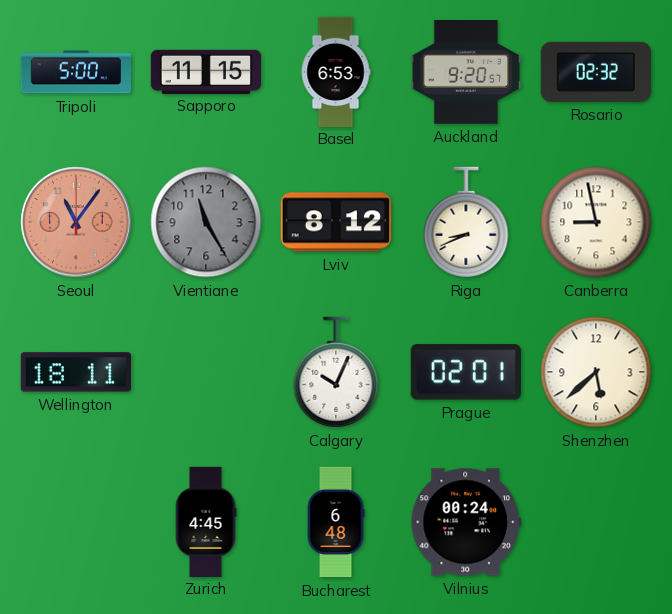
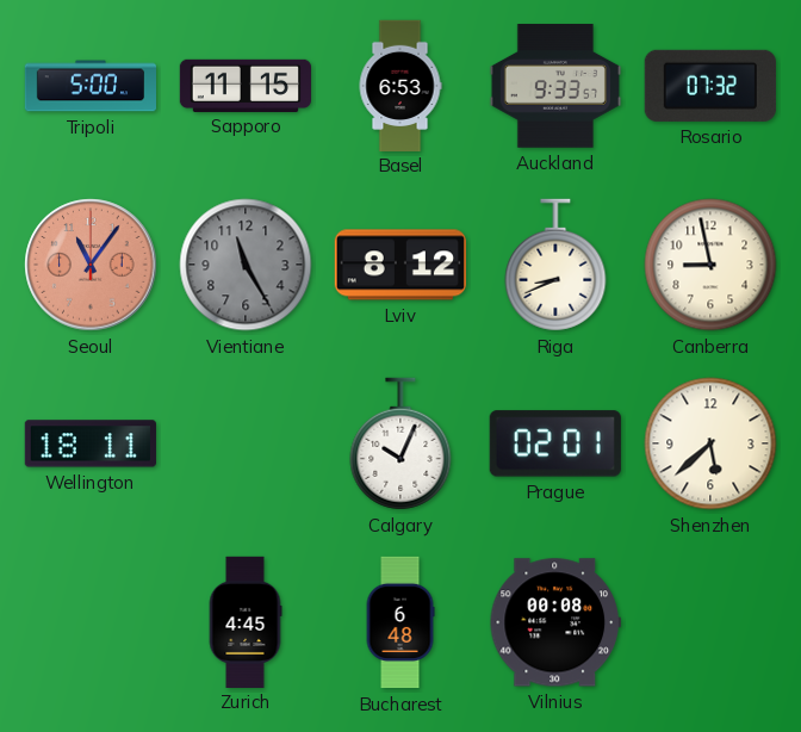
Auckland: 9:20 -> 9:33
Rosario: 02:32 -> 07:32
Vilnius: 00:24 -> 00:08
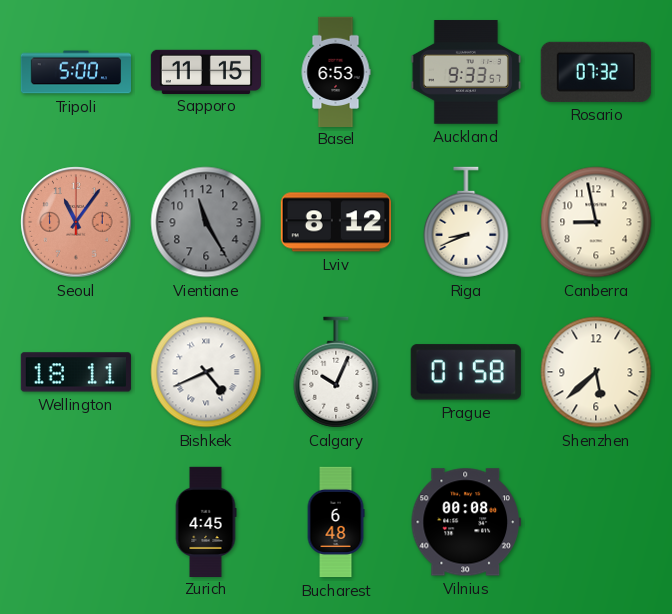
Bishkek: none -> 4:41
Prague: 02:01 -> 01:58
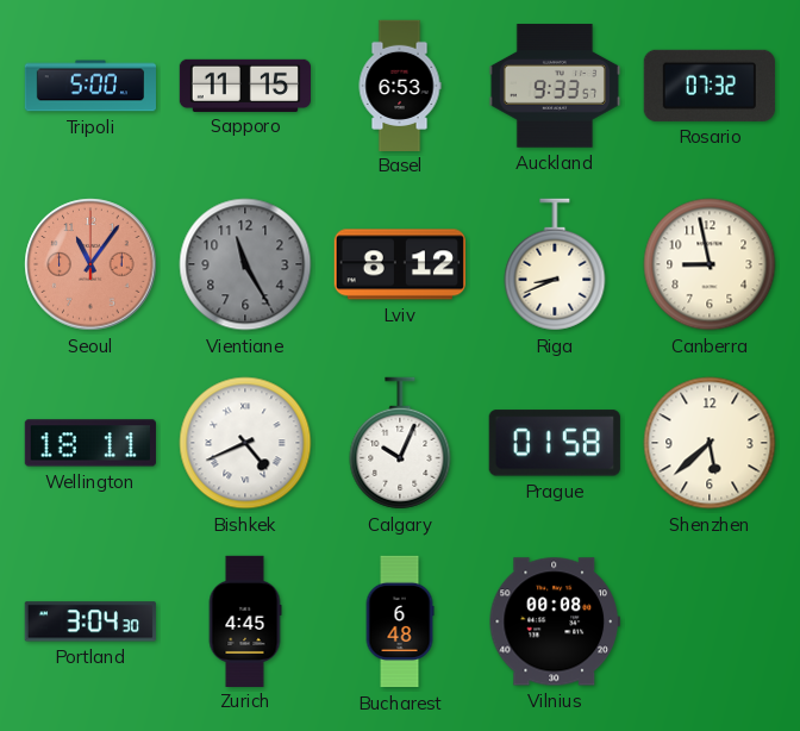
Portland: none -> 3:04
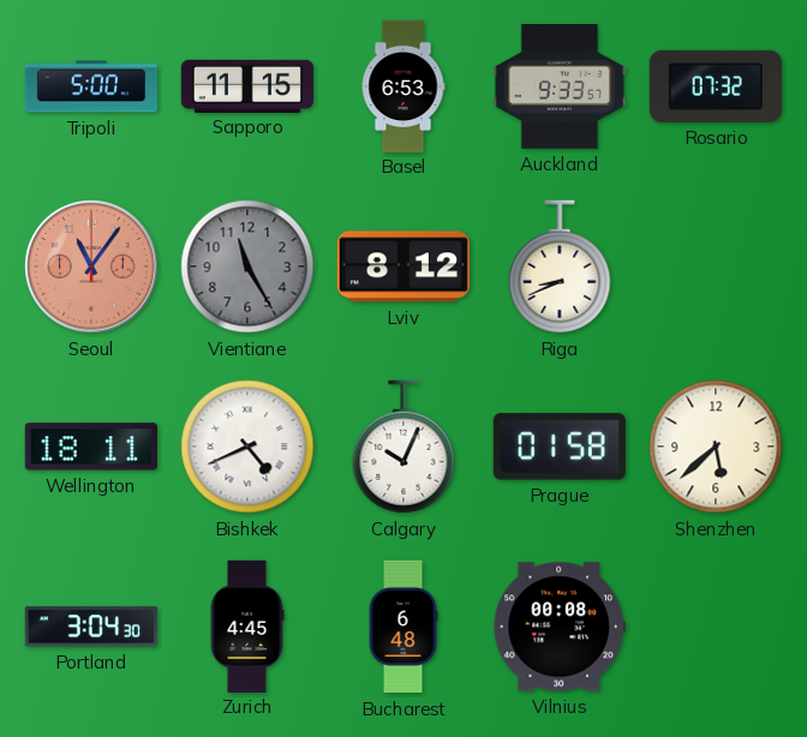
Canberra: 8:58 -> none
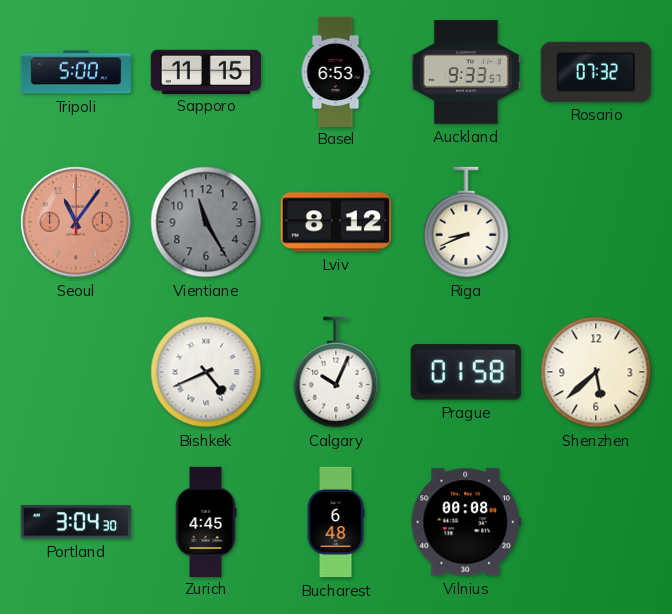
Wellington: 18:11 -> none
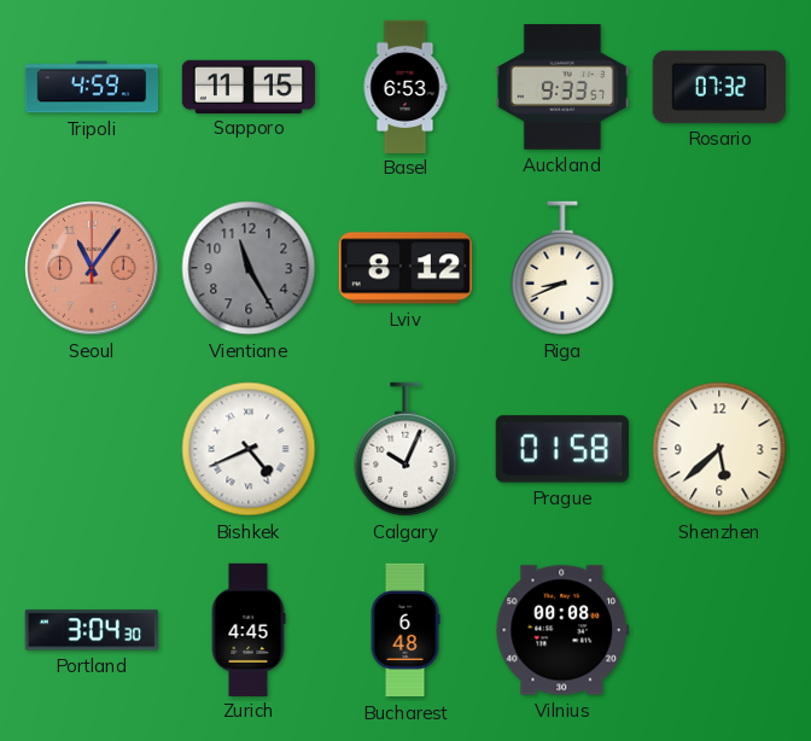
Tripoli: 5:00 -> 4:59
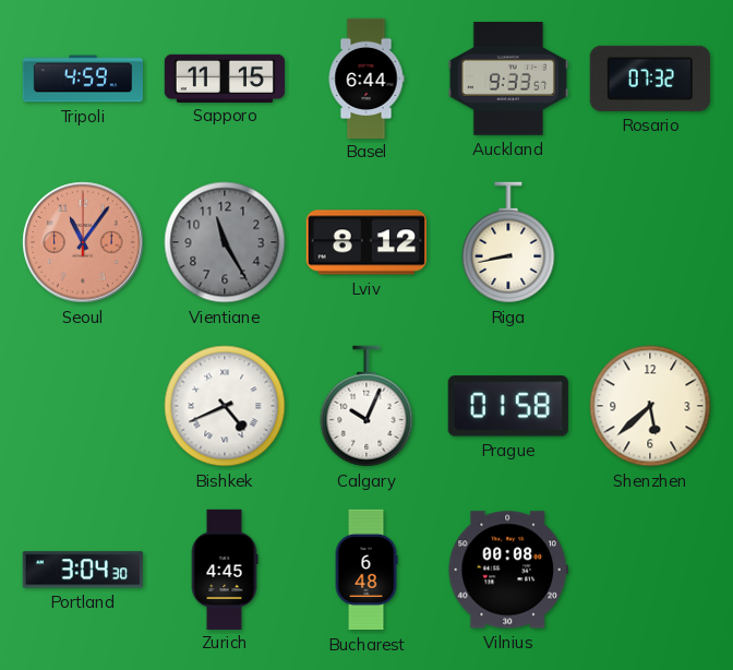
Basel: 6:53 -> 6:44
Riga: 8:41 -> 8:43
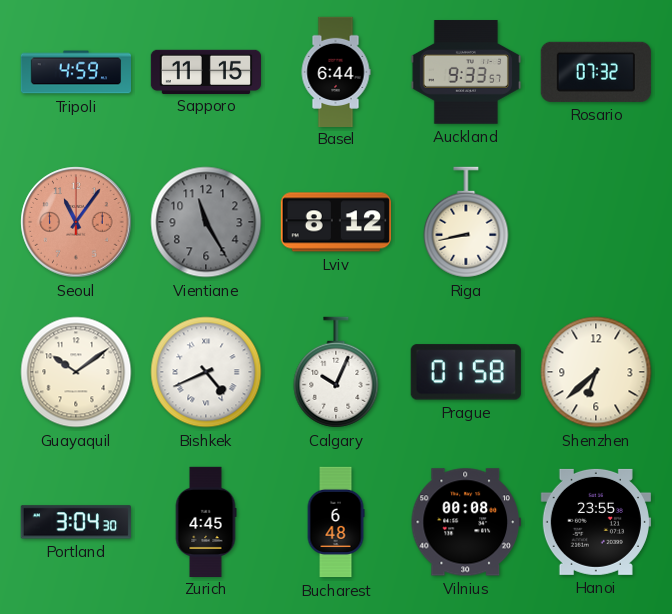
Guayaquil: none -> 10:09
Shenzhen: 5:38 -> 6:38
Hanoi: none -> 23:55
